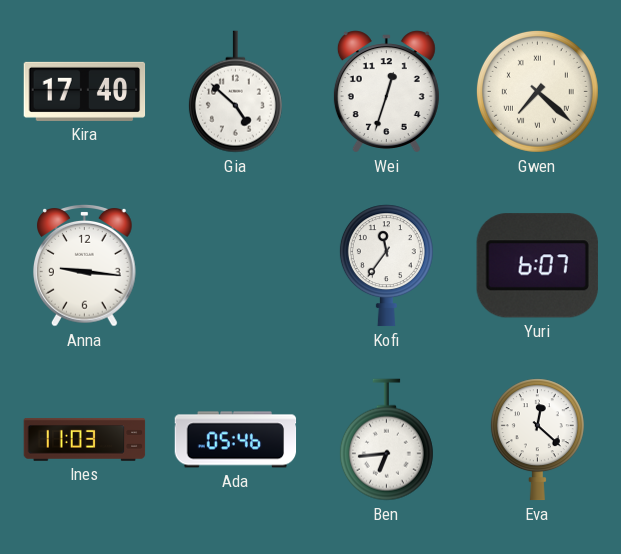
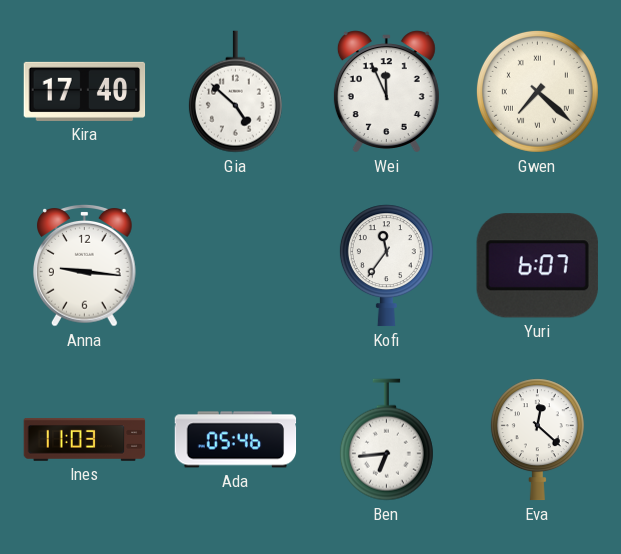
Wei: 12:33 -> 11:56
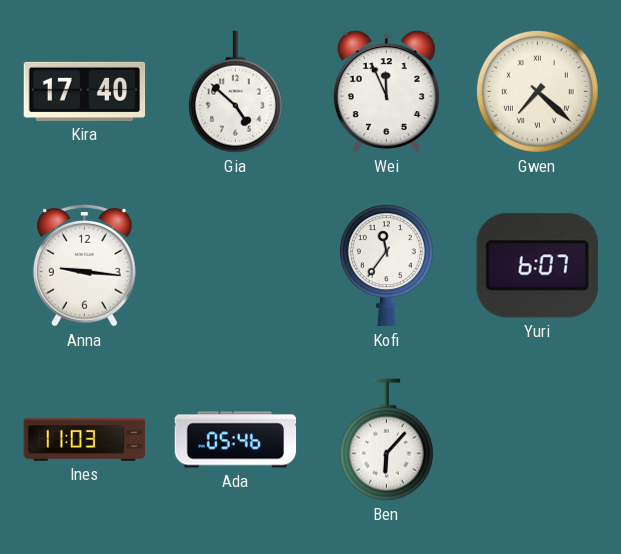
Ben: 6:44 -> 6:07
Eva: 12:22 -> none
